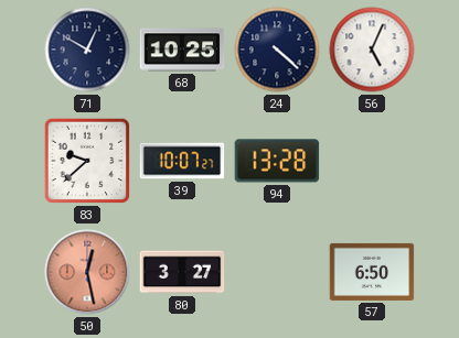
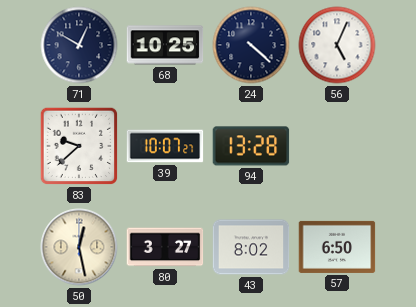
50 dial: salmon -> cream
43: none -> 8:02
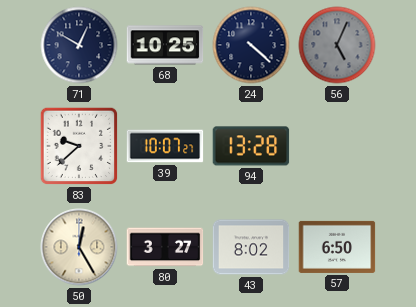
56 dial: white -> grey
50: 12:28 -> 12:25
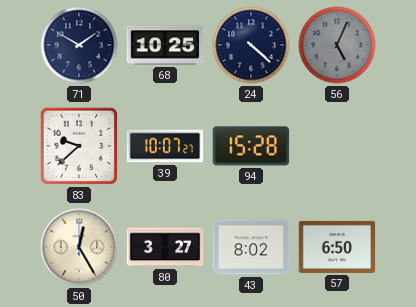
71: 12:50 -> 1:50
94: 13:28 -> 15:28
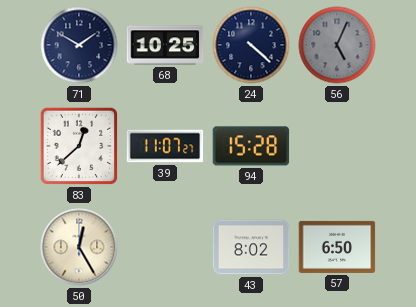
83: 9:38 -> 12:38
39: 10:07 -> 11:07
80: 3:27 -> none
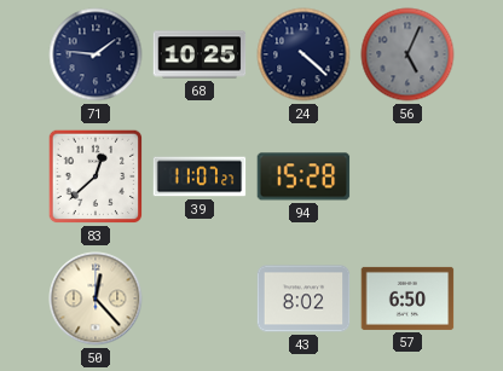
71: 1:50 -> 1:46
50: 12:25 -> 12:23
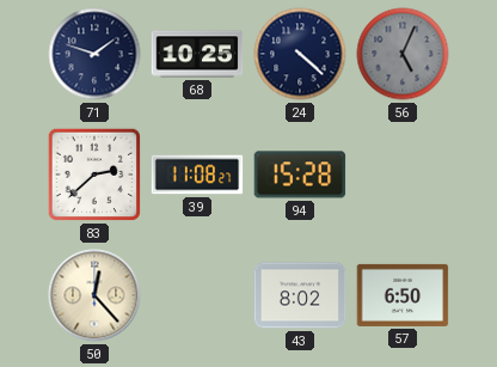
71: 1:46 -> 1:48
83: 12:38 -> 2:38
39: 11:07 -> 11:08
